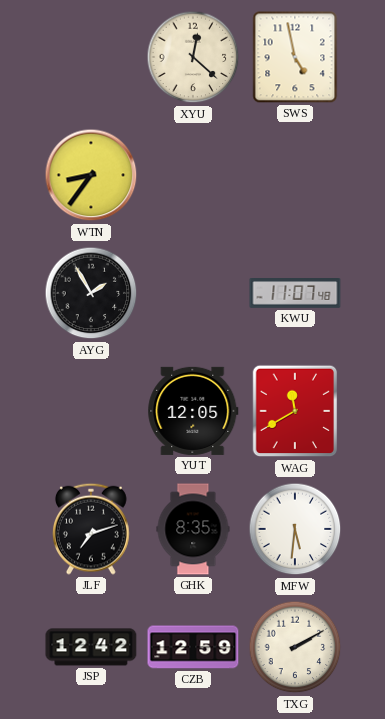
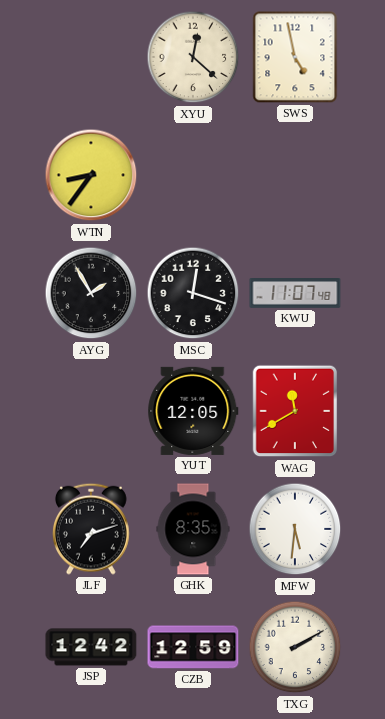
MSC: none -> 12:18
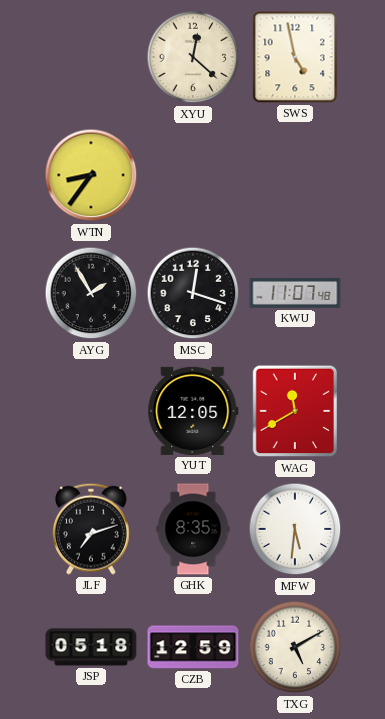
JSP: 12:42 -> 05:18
TXG: 2:10 -> 5:10
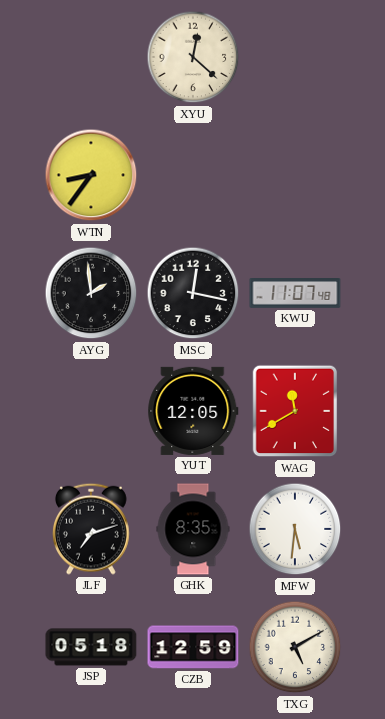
SWS: 4:58 -> none
AYG: 1:55 -> 1:59
MSC: 12:18 -> 12:17
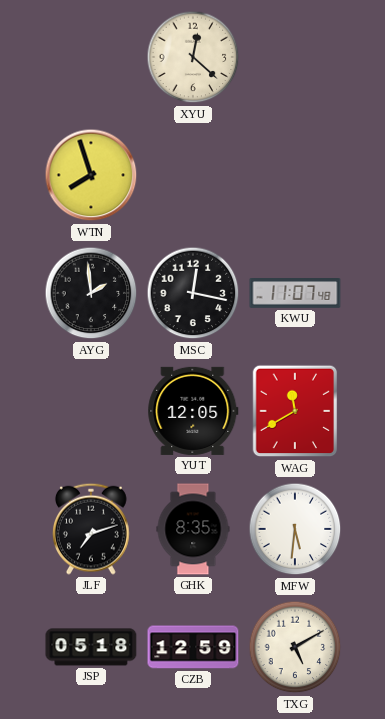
WTN: 8:36 -> 7:57
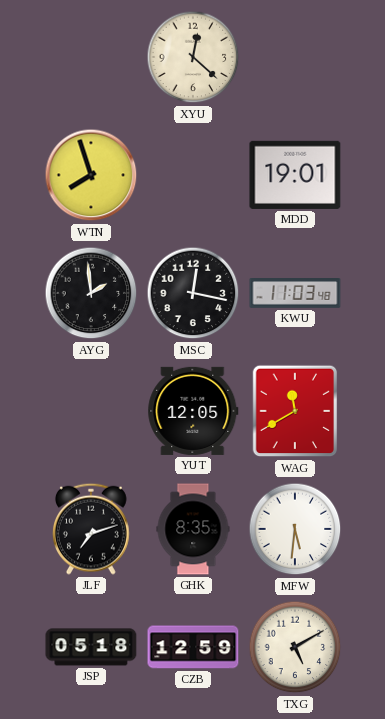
MDD: none -> 19:01
KWU: 11:07 -> 11:03
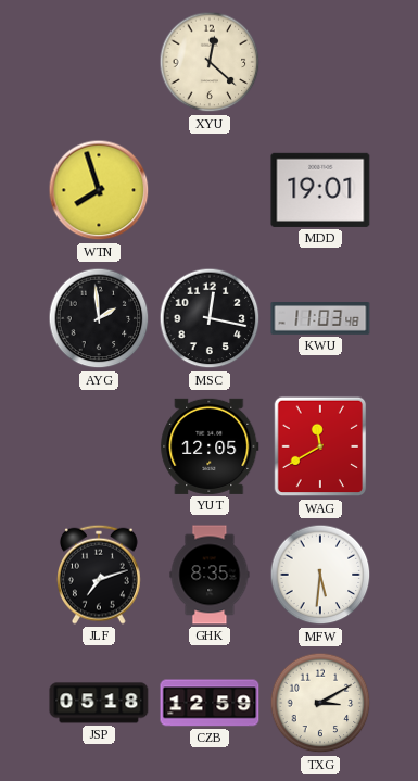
TXG: 5:10 -> 3:10
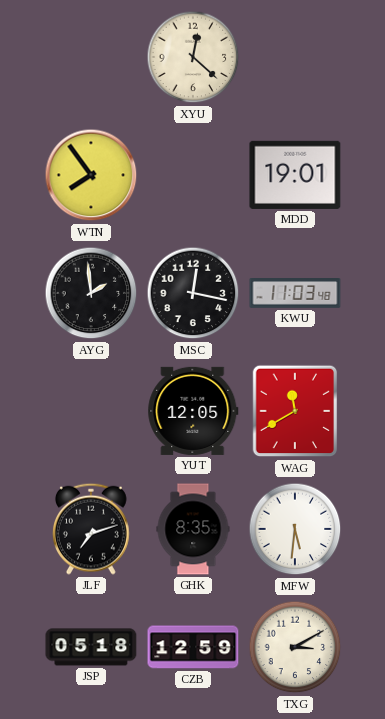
WTN: 7:57 -> 7:54
